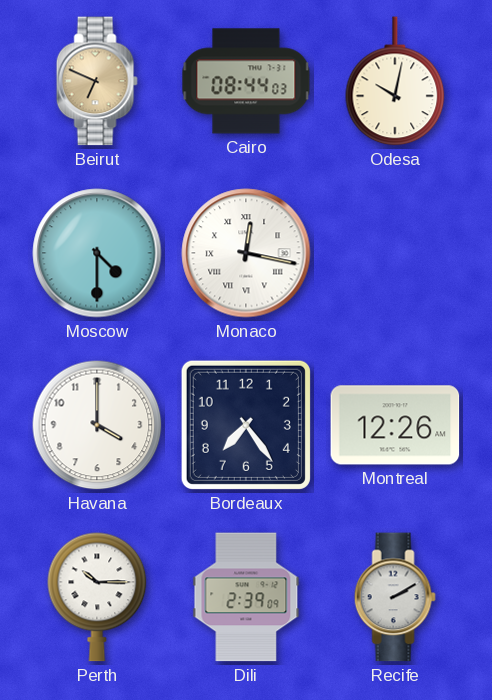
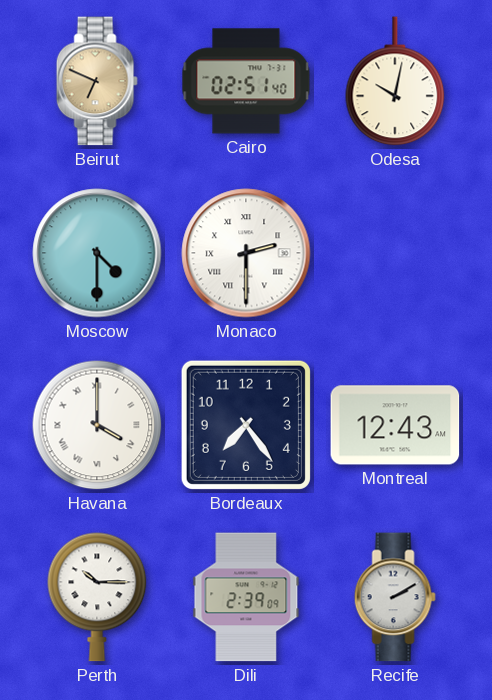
Cairo: 08:44 -> 02:51
Monaco: 12:17 -> 2:30
Havana numerals: Arabic -> Roman
Montreal: 12:26 -> 12:43
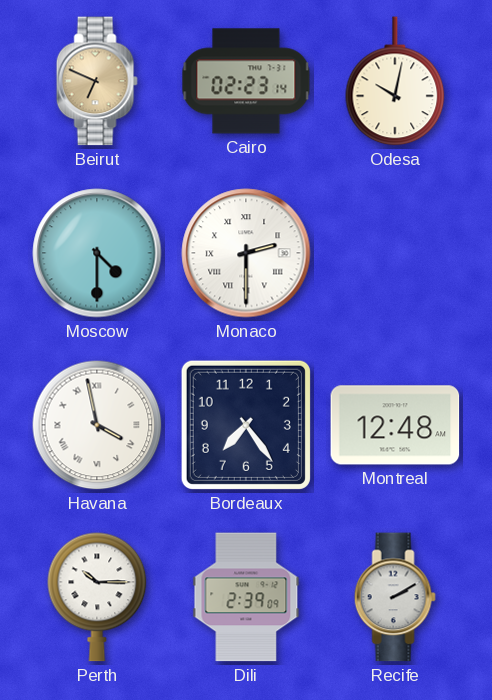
Cairo: 02:51 -> 02:23
Havana: 4:00 -> 3:58
Montreal: 12:43 -> 12:48
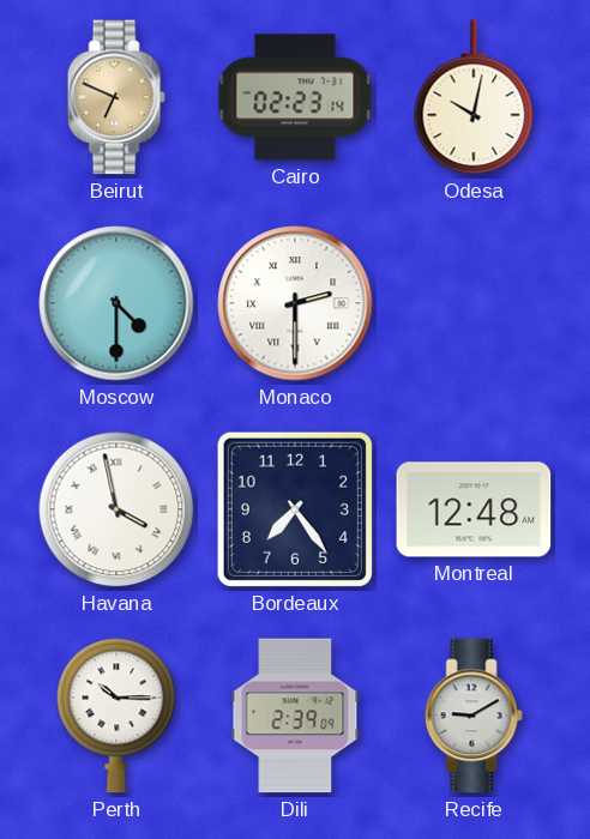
Recife: 2:10 -> 9:10
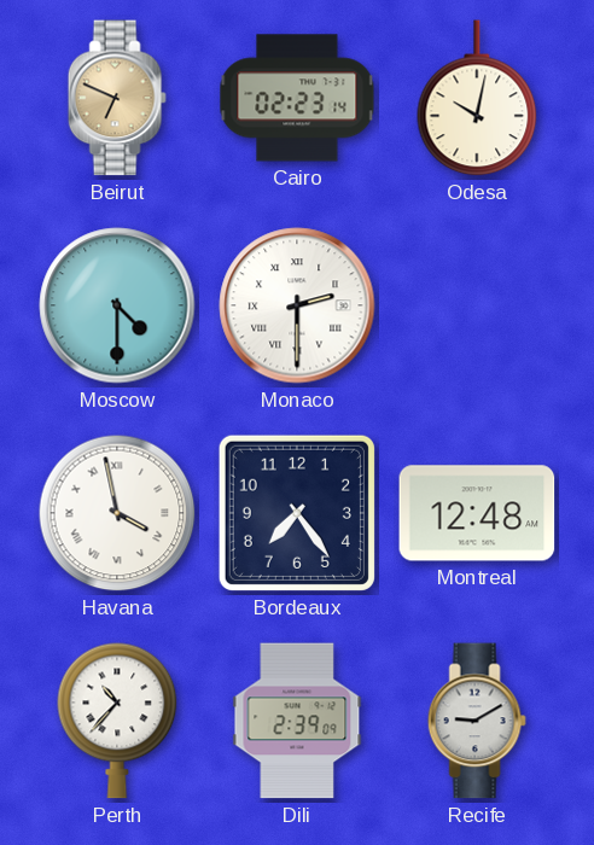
Perth: 10:15 -> 10:37
